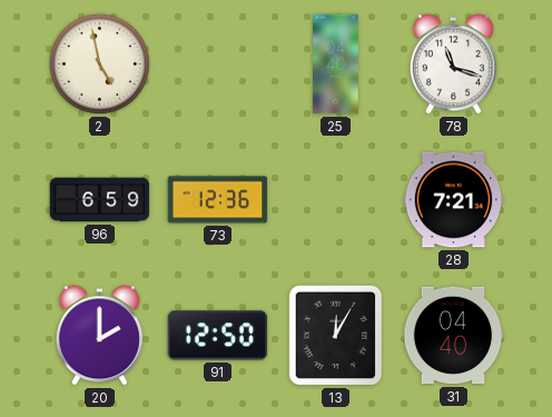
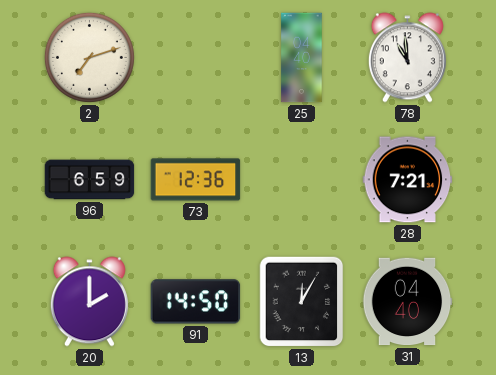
2: 4:58 -> 7:12
78: 11:18 -> 10:59
91: 12:50 -> 14:50
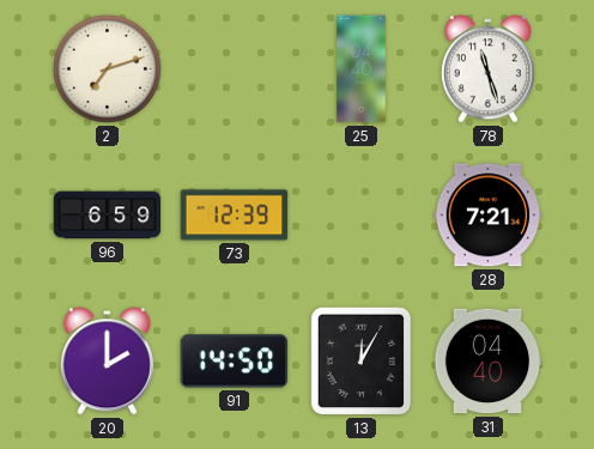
78: 10:59 -> 11:27
73: 12:36 -> 12:39
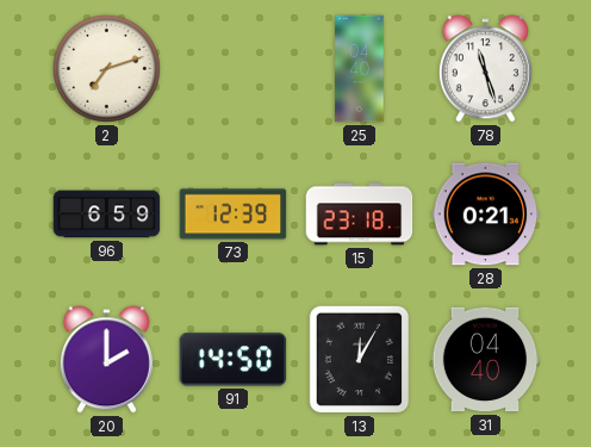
15: none -> 23:18
28: 7:21 -> 0:21
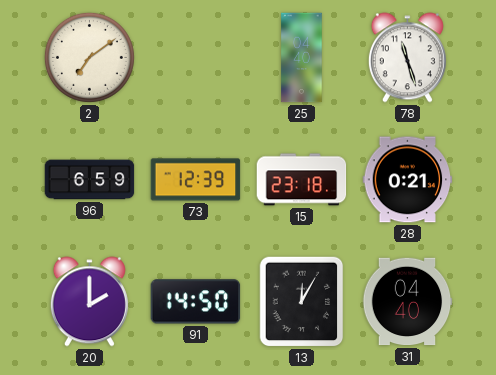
2: 7:12 -> 7:09
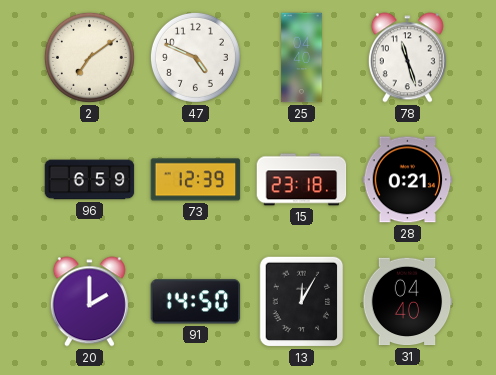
47: none -> 4:49
